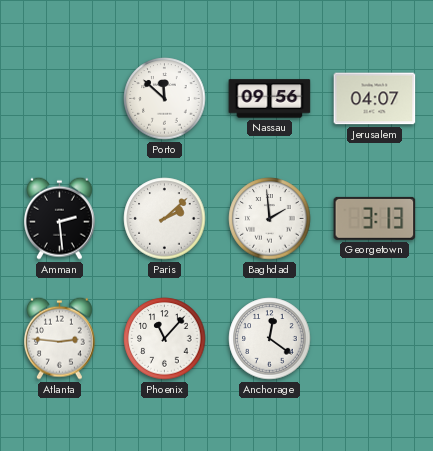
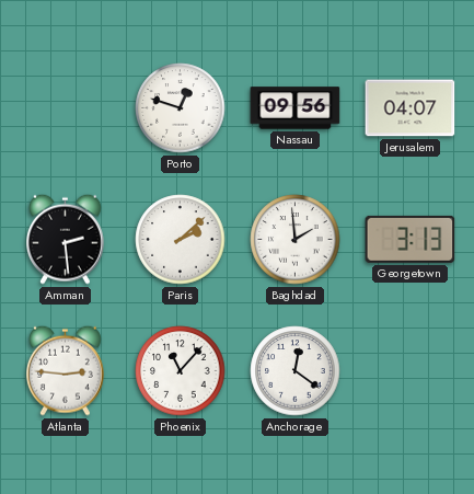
Porto: 11:52 -> 12:48
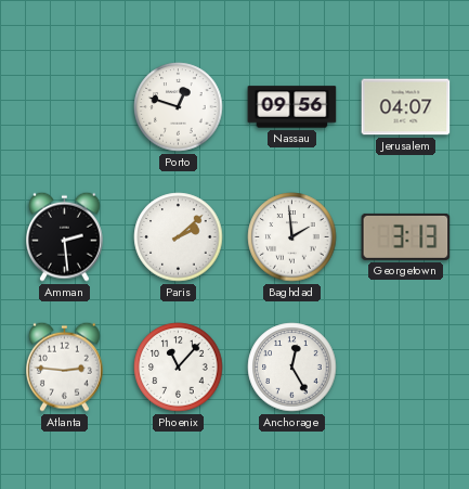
Anchorage: 12:21 -> 12:25
